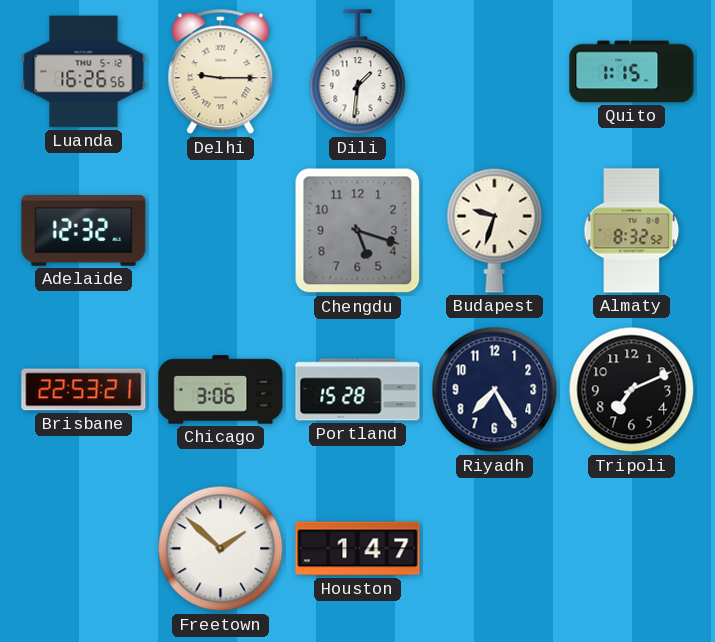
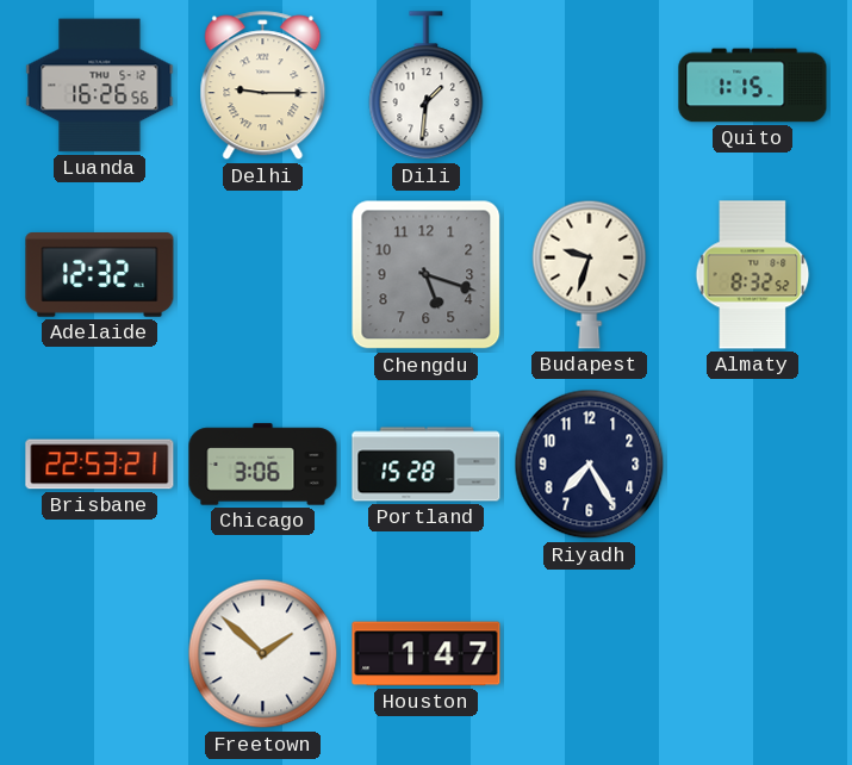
Tripoli: 7:11 -> none
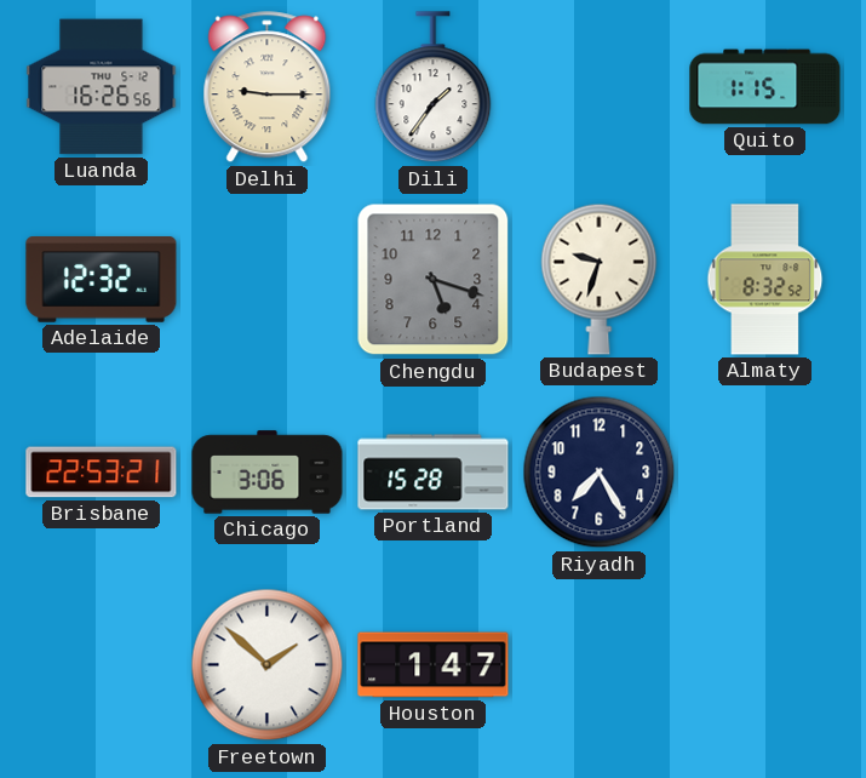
Dili: 1:31 -> 1:36
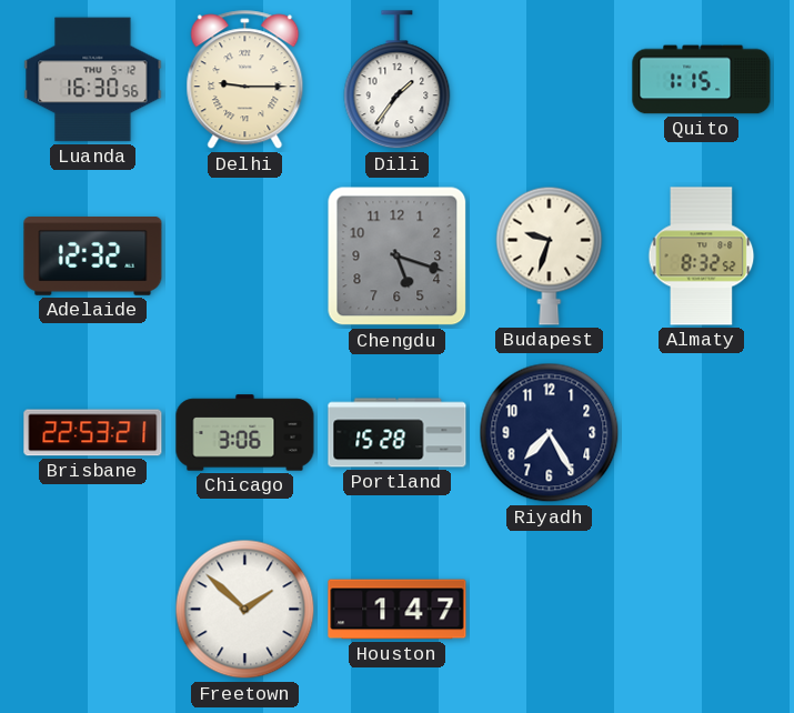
Luanda: 16:26 -> 16:30
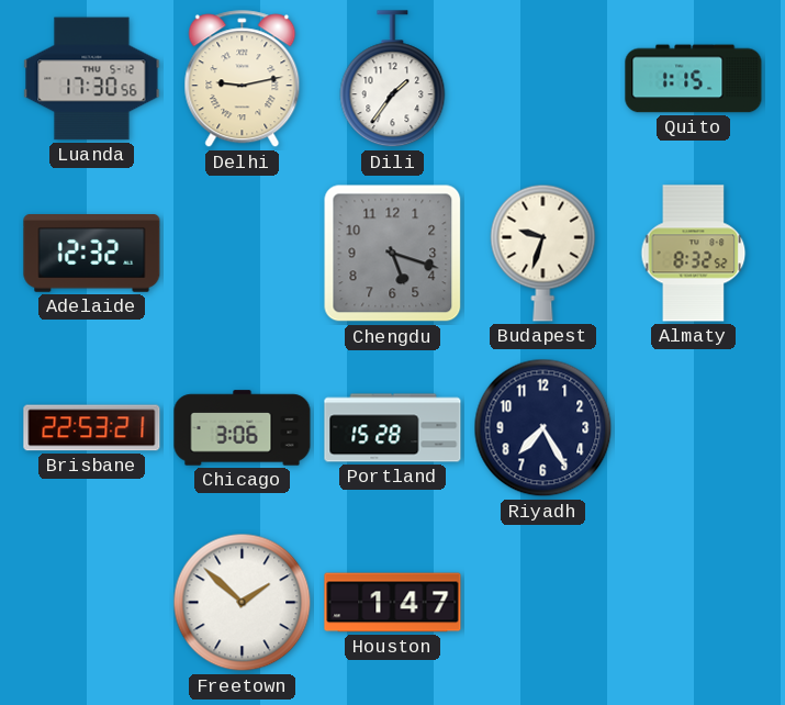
Luanda: 16:30 -> 17:30
Delhi: 9:15 -> 9:13
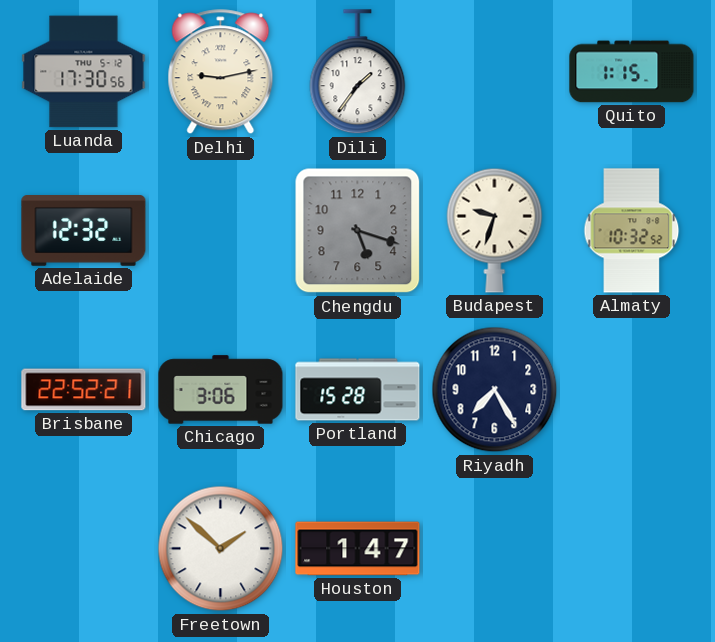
Almaty: 8:32 -> 10:32
Brisbane: 22:53 -> 22:52
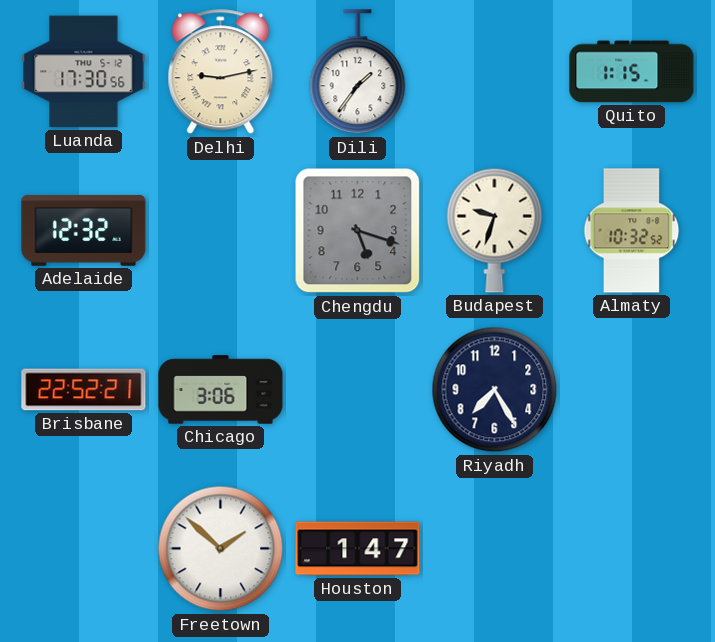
Portland: 15:28 -> none
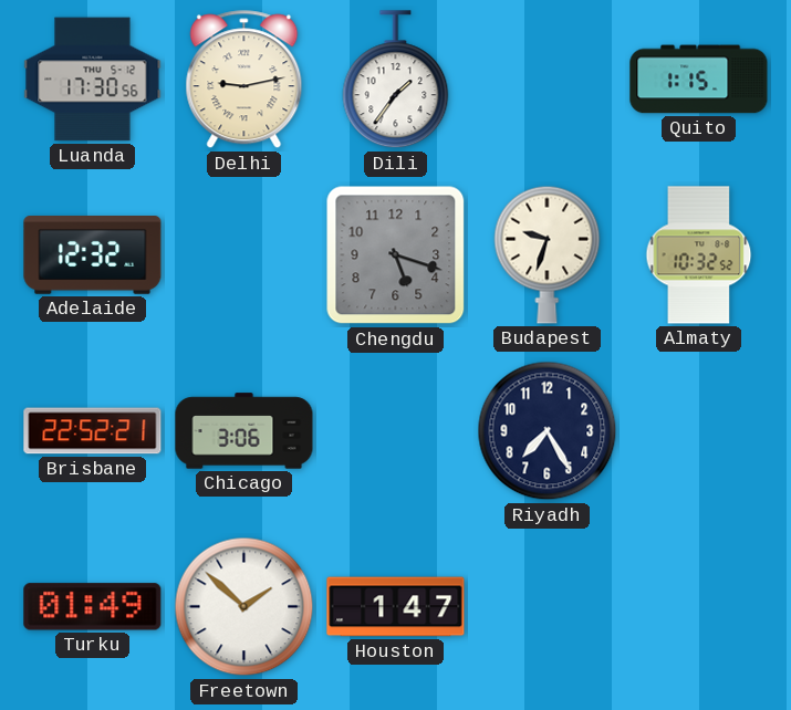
Turku: none -> 01:49
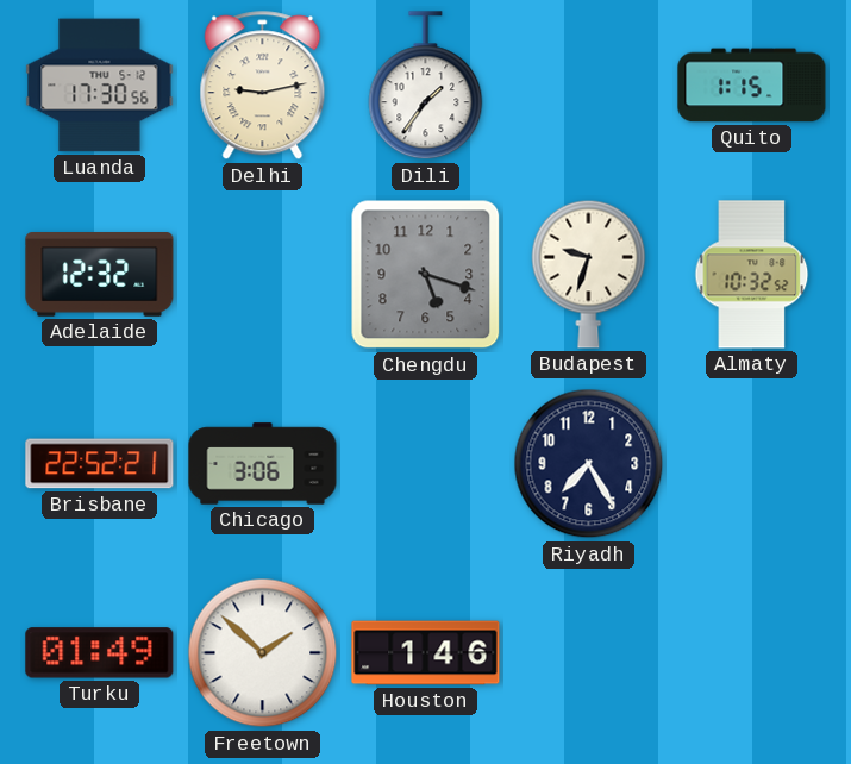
Houston: 1:47 -> 1:46
